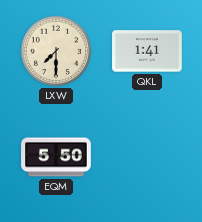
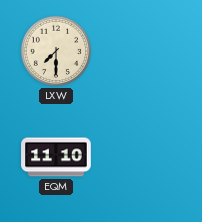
QKL: 1:41 -> none
EQM: 5:50 -> 11:10
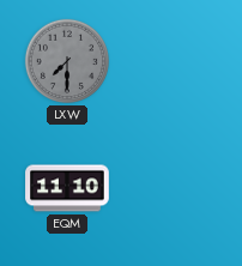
LXW dial: cream -> grey
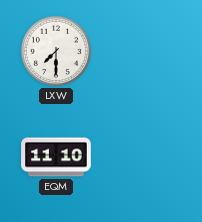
LXW dial: grey -> white
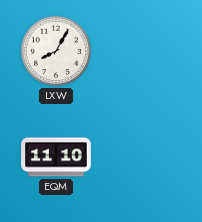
LXW: 7:30 -> 8:05
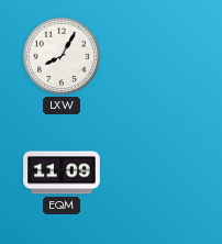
EQM: 11:10 -> 11:09
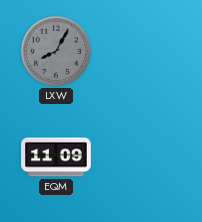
LXW dial: white -> grey
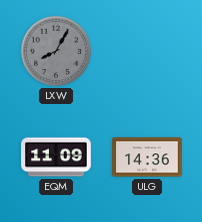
ULG: none -> 14:36
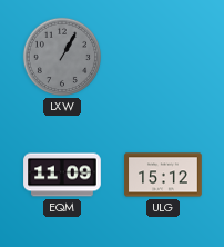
LXW: 8:05 -> 1:05
ULG: 14:36 -> 15:12
